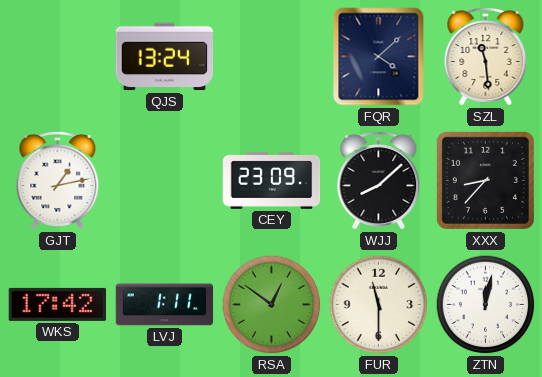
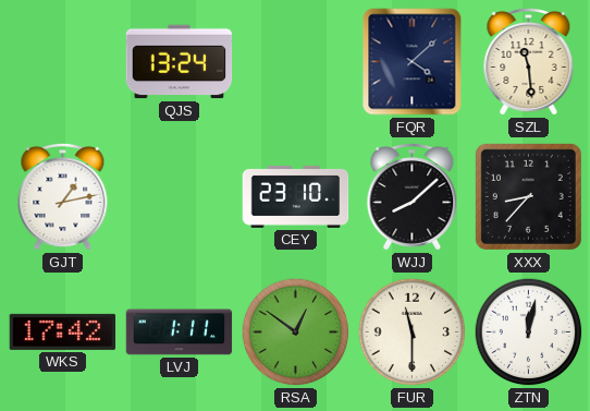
CEY: 23:09 -> 23:10
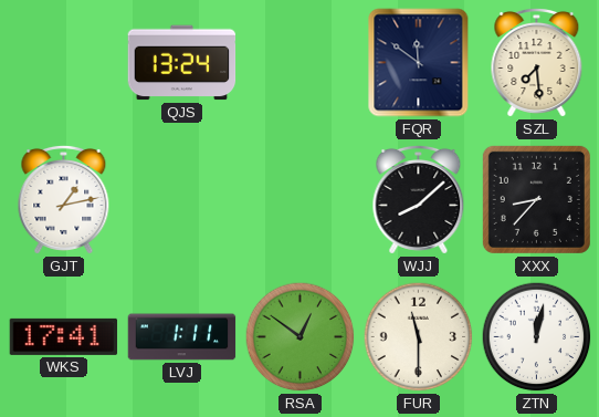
FQR: 4:08 -> 11:51
SZL: 11:29 -> 7:29
CEY: 23:10 -> none
WKS: 17:42 -> 17:41
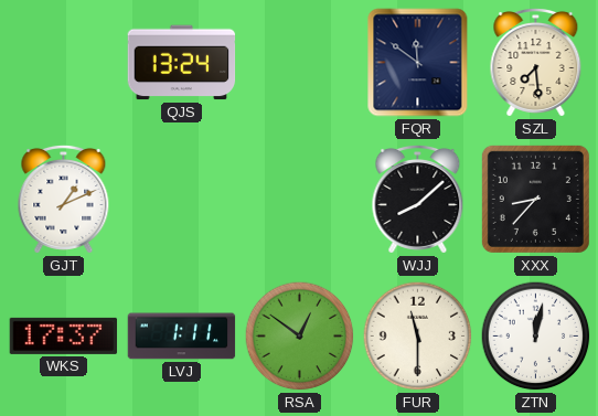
GJT: 1:13 -> 1:11
WKS: 17:41 -> 17:37
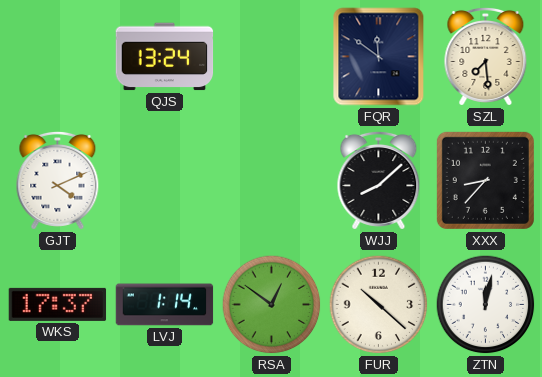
GJT: 1:11 -> 4:11
LVJ: 1:11 -> 1:14
FUR: 11:30 -> 10:22
